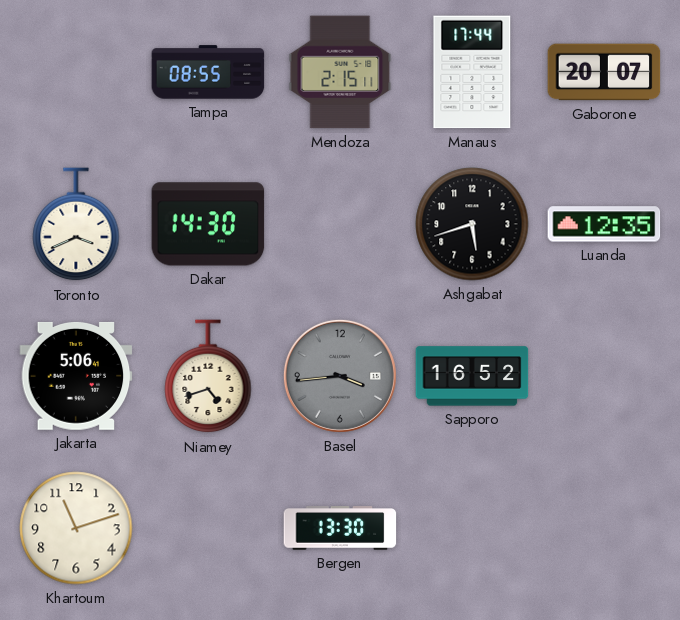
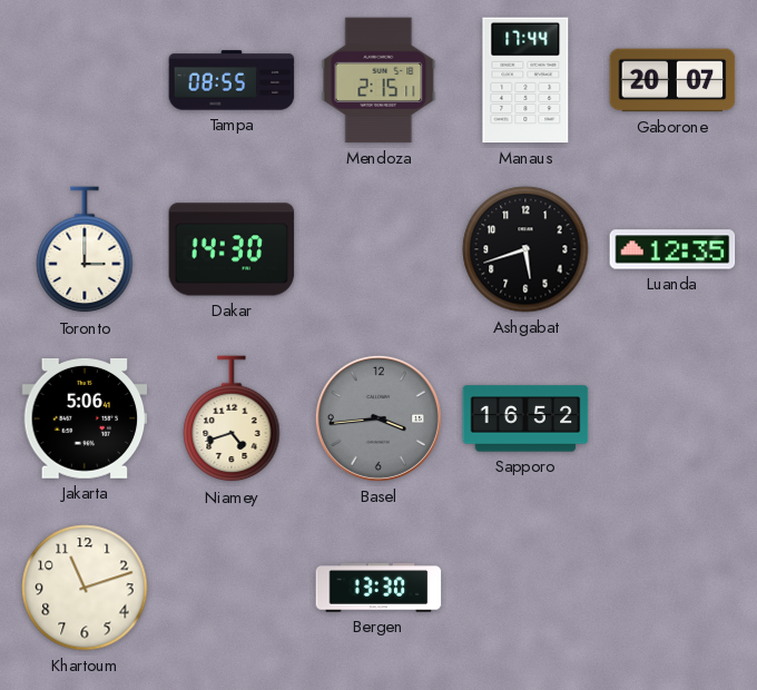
Toronto: 3:41 -> 3:00
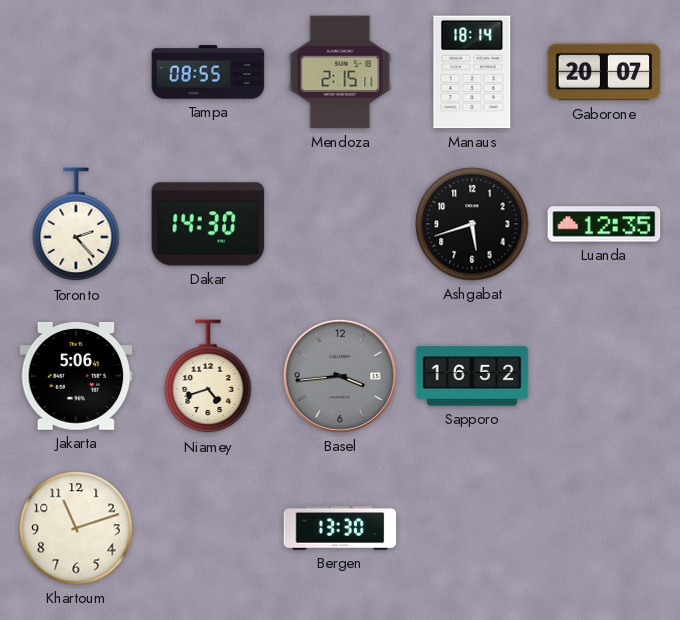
Manaus: 17:44 -> 18:14
Toronto: 3:00 -> 2:23
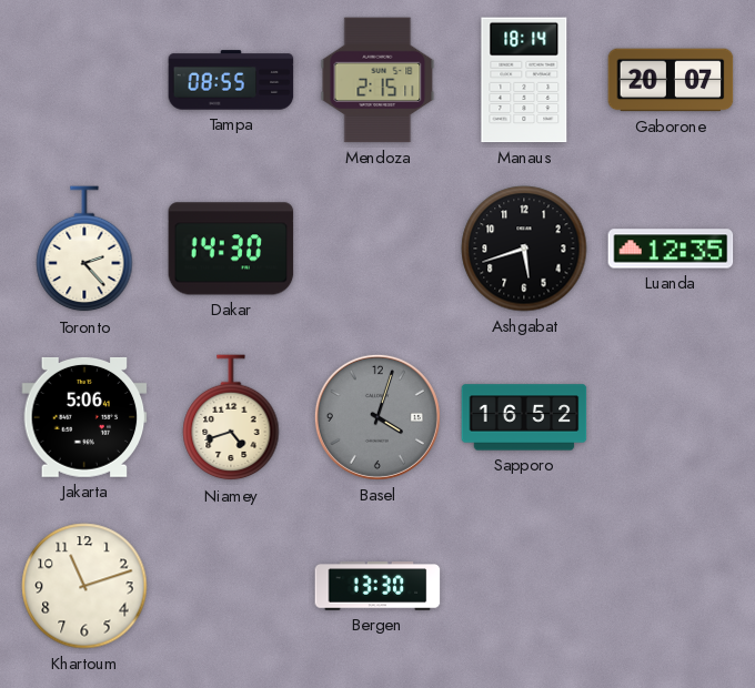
Basel: 3:44 -> 4:03
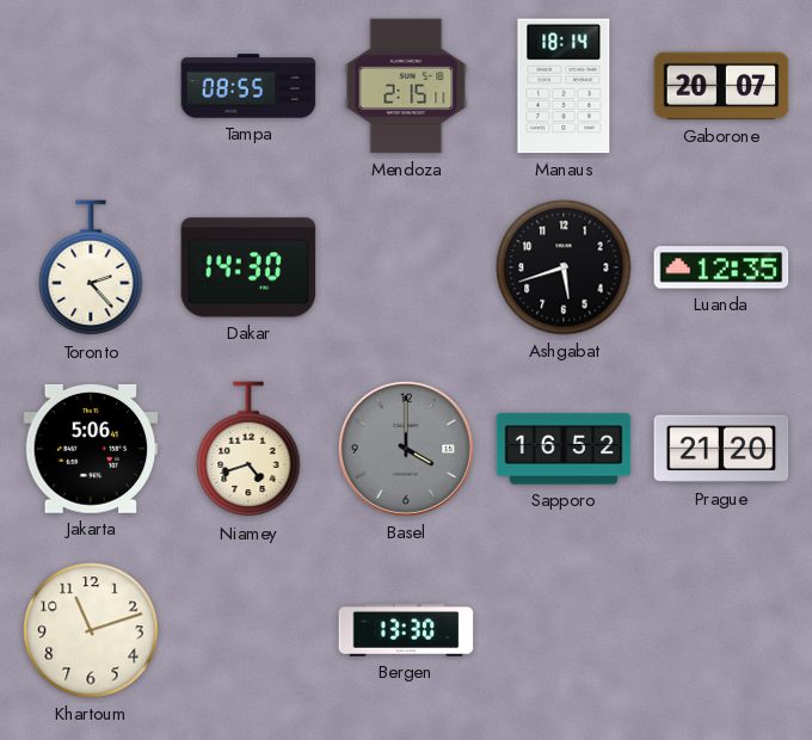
Basel: 4:03 -> 4:00
Prague: none -> 21:20
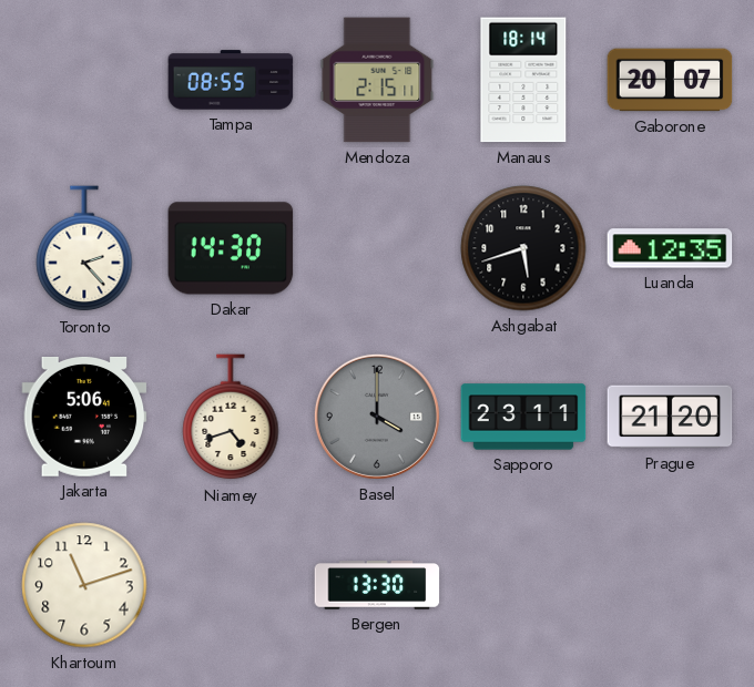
Sapporo: 16:52 -> 23:11
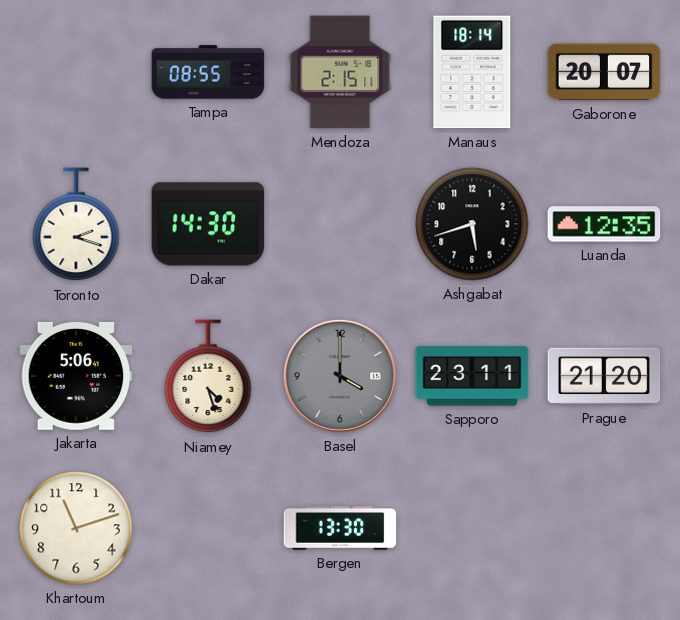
Toronto: 2:23 -> 2:18
Niamey: 4:42 -> 4:27
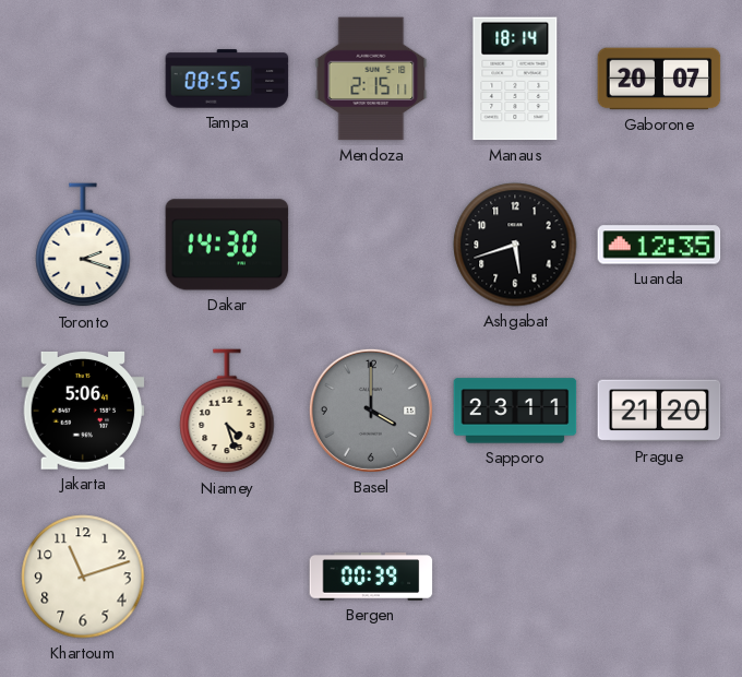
Bergen: 13:30 -> 00:39
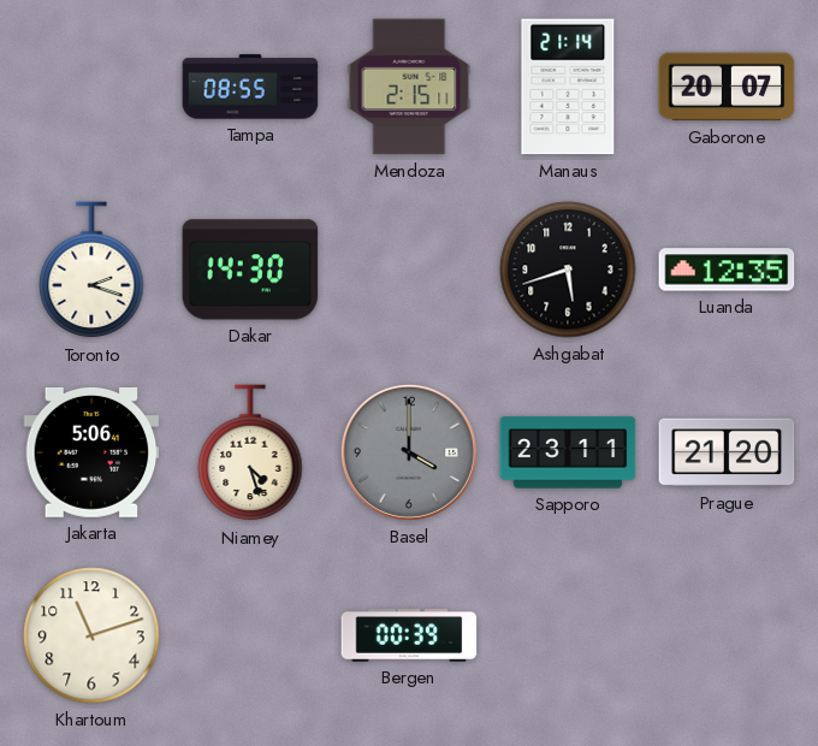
Manaus: 18:14 -> 21:14
